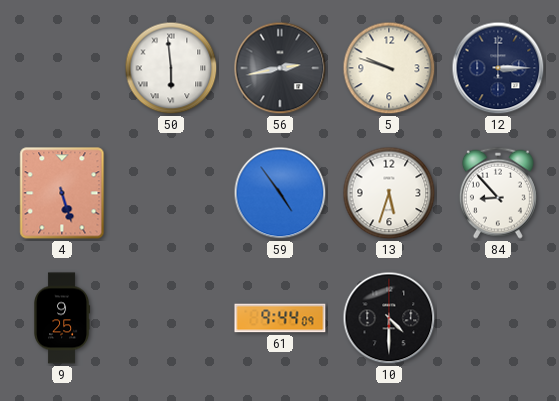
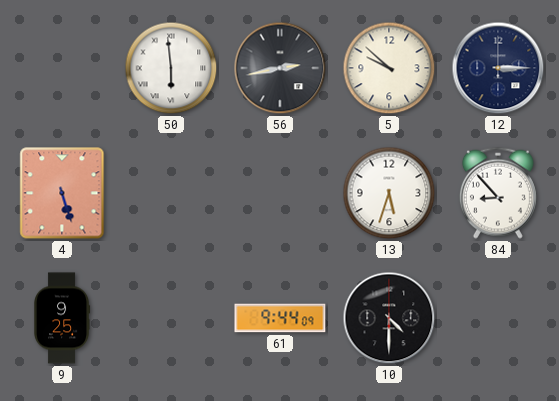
5: 9:48 -> 9:52
59: 4:54 -> none
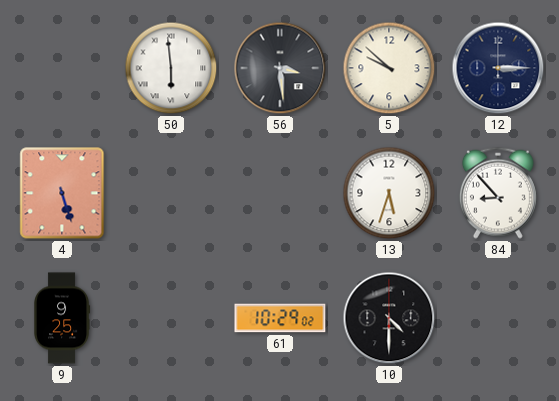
56: 2:43 -> 3:29
61: 9:44 -> 10:29
